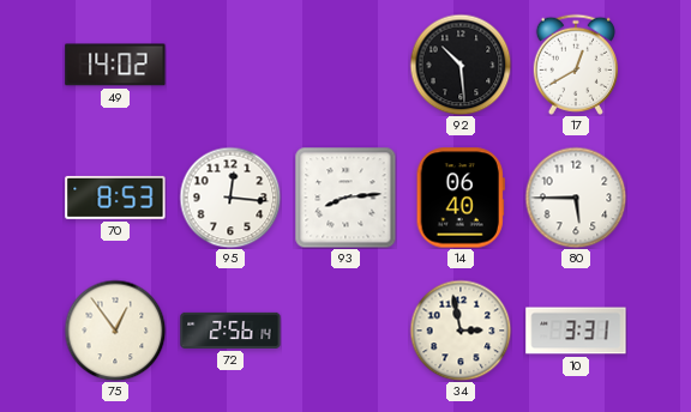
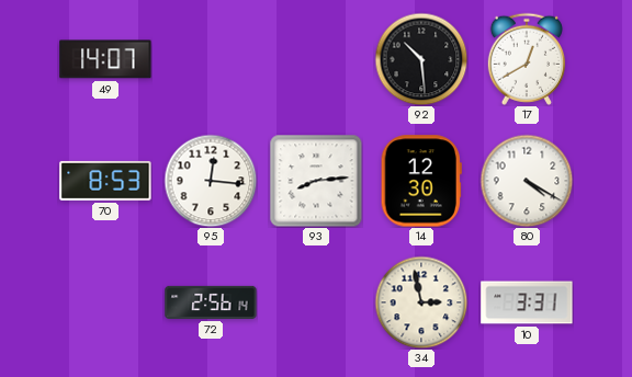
49: 14:02 -> 14:07
14: 06:40 -> 12:30
80: 5:45 -> 4:20
75: 12:54 -> none
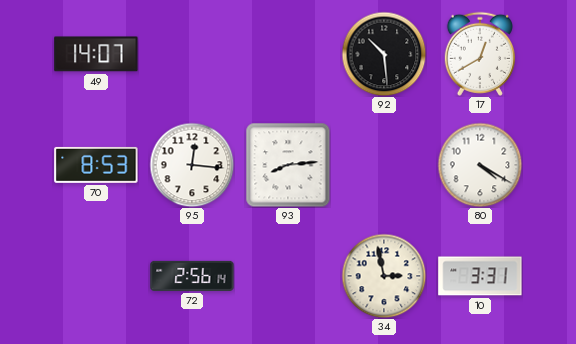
14: 12:30 -> none
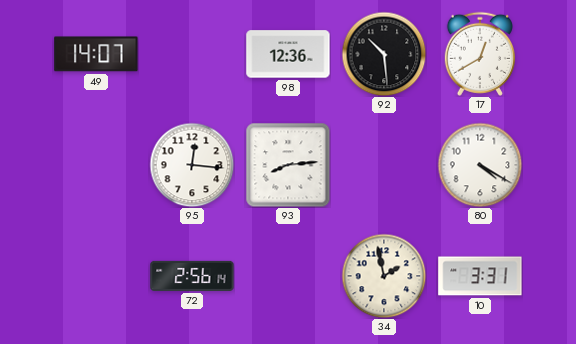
98: none -> 12:36
70: 8:53 -> none
34: 2:58 -> 1:58
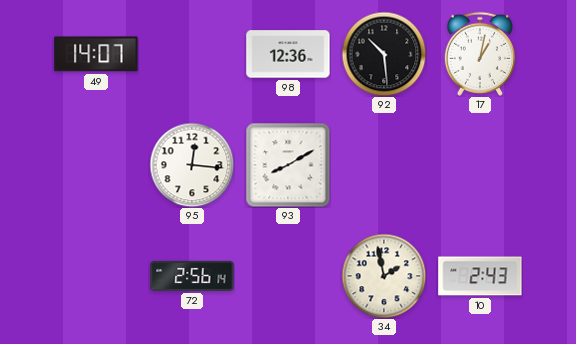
17: 12:40 -> 1:02
93: 8:14 -> 8:10
80: 4:20 -> none
10: 3:31 -> 2:43
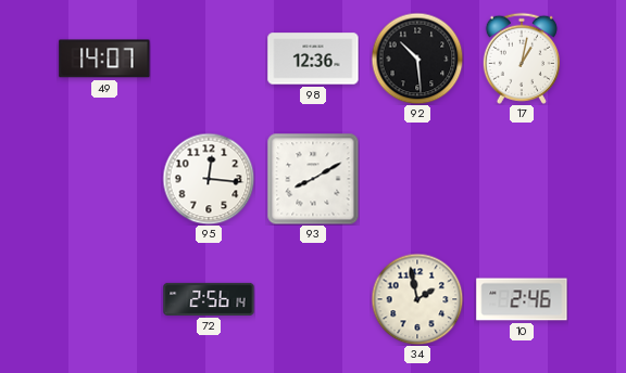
10: 2:43 -> 2:46
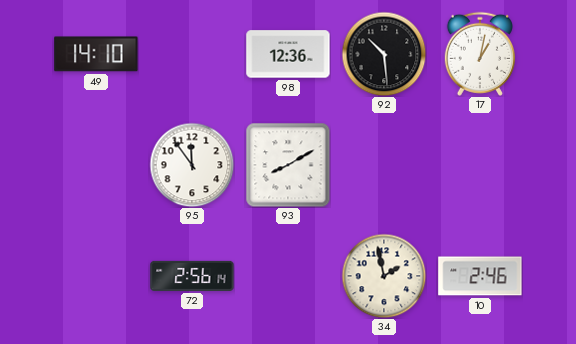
49: 14:07 -> 14:10
95: 12:16 -> 11:54
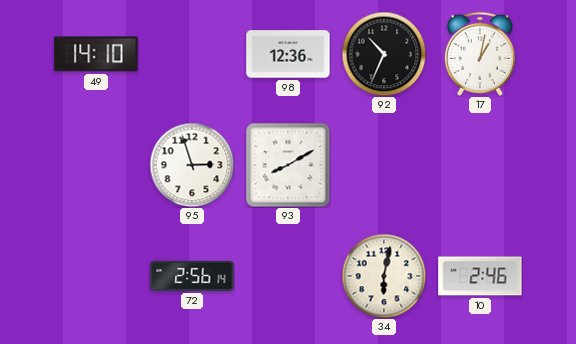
92: 10:29 -> 10:34
95: 11:54 -> 2:57
34: 1:58 -> 6:02
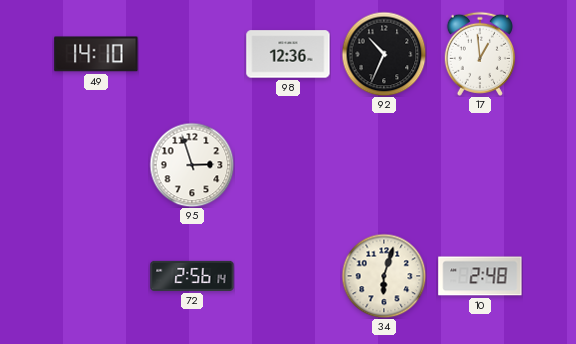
17: 1:02 -> 12:59
93: 8:10 -> none
34: 6:02 -> 6:03
10: 2:46 -> 2:48
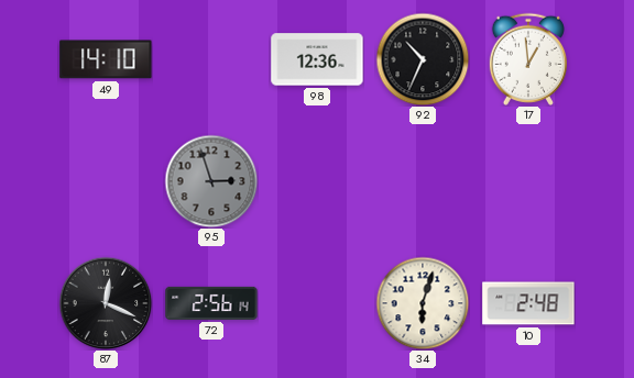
95 dial: white -> grey
87: none -> 12:19
